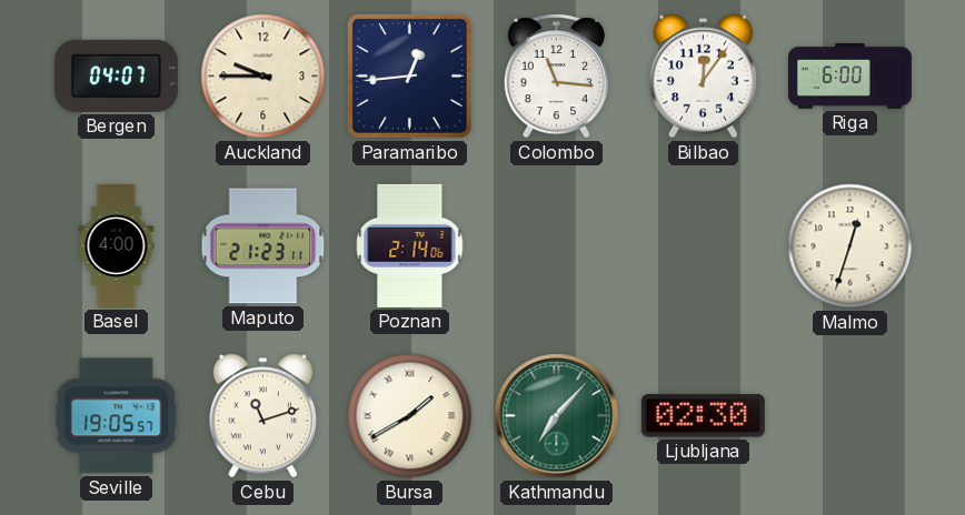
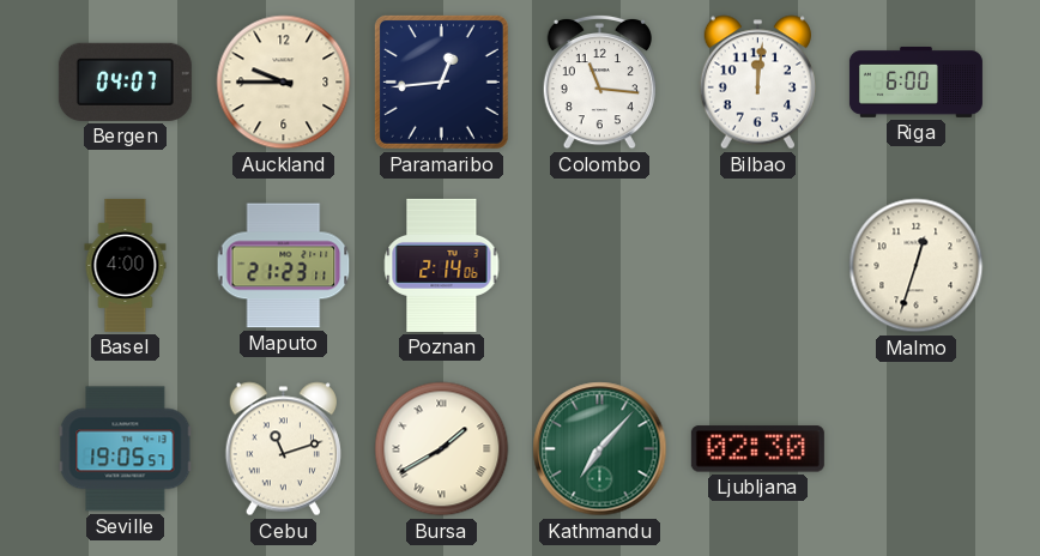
Bilbao: 12:06 -> 12:01
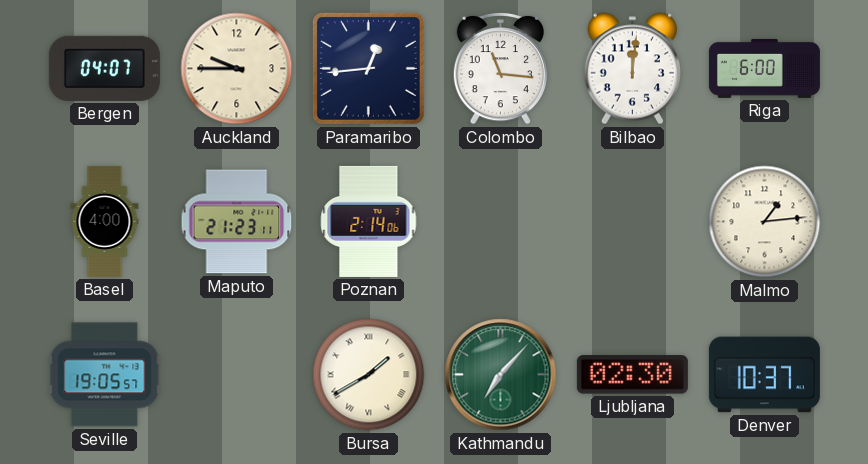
Malmo: 12:33 -> 1:14
Cebu: 11:12 -> none
Denver: none -> 10:37
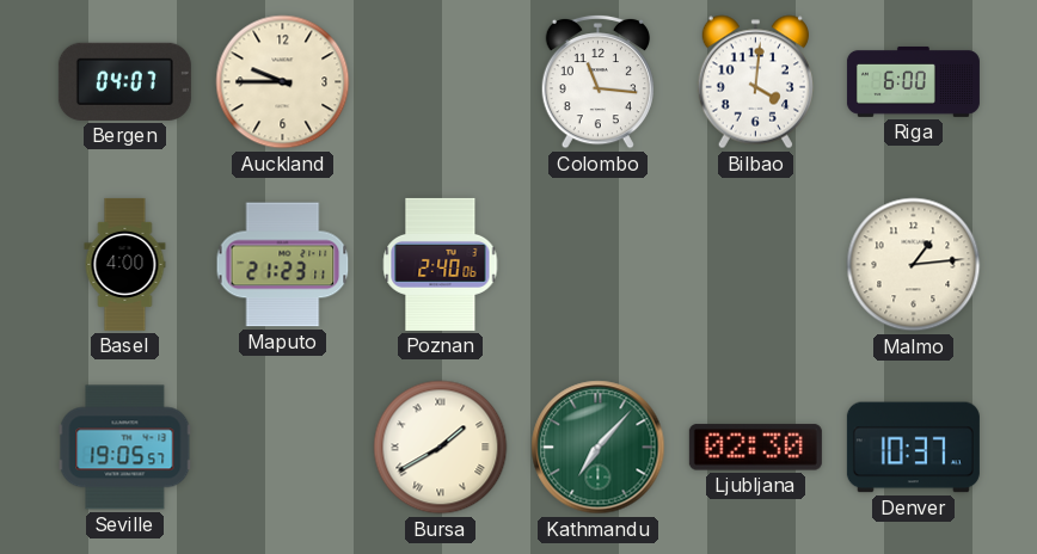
Paramaribo: 12:44 -> none
Bilbao: 12:01 -> 4:01
Poznan: 2:14 -> 2:40
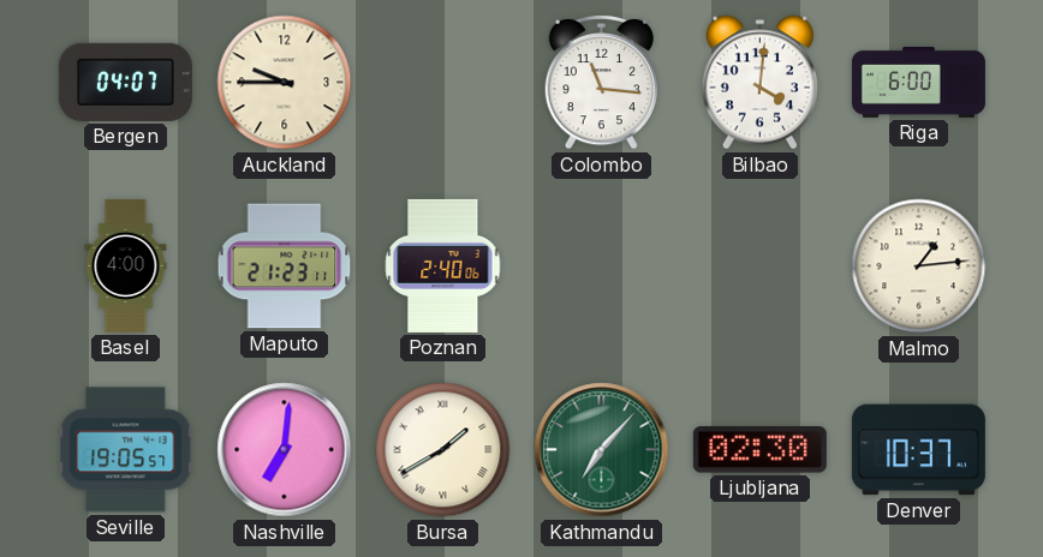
Nashville: none -> 7:01
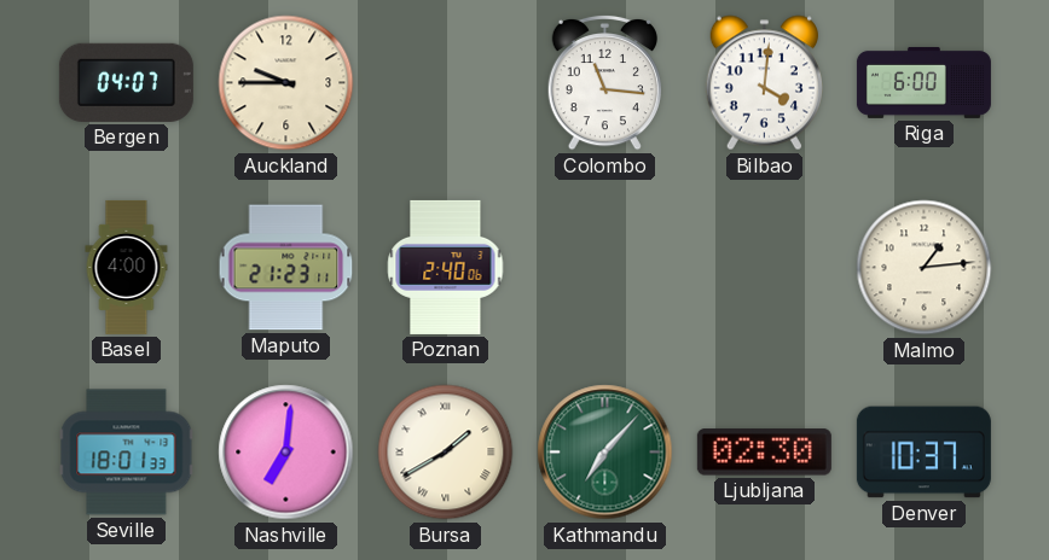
Seville: 19:05 -> 18:01
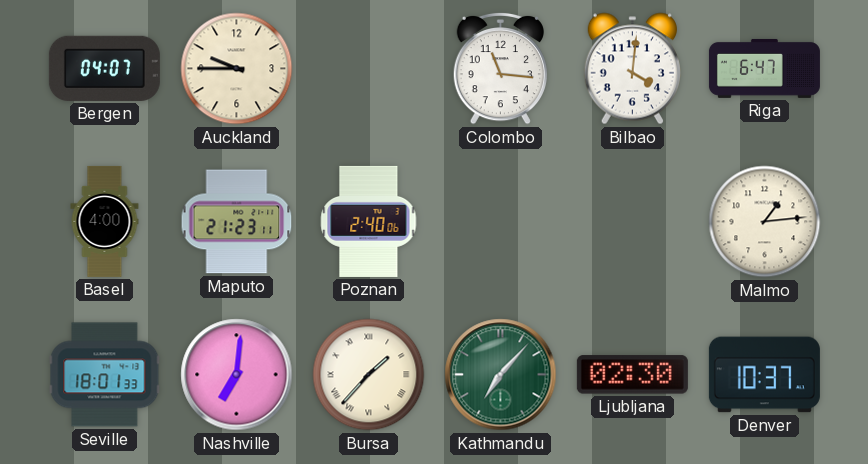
Riga: 6:00 -> 6:47
Bursa: 1:40 -> 1:37
